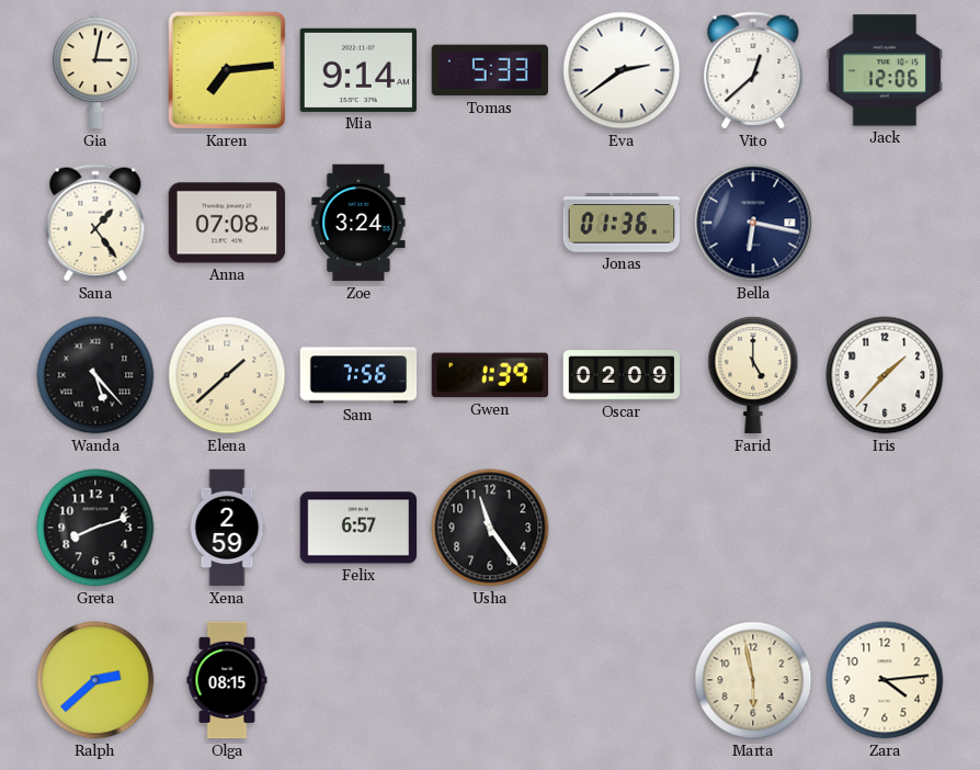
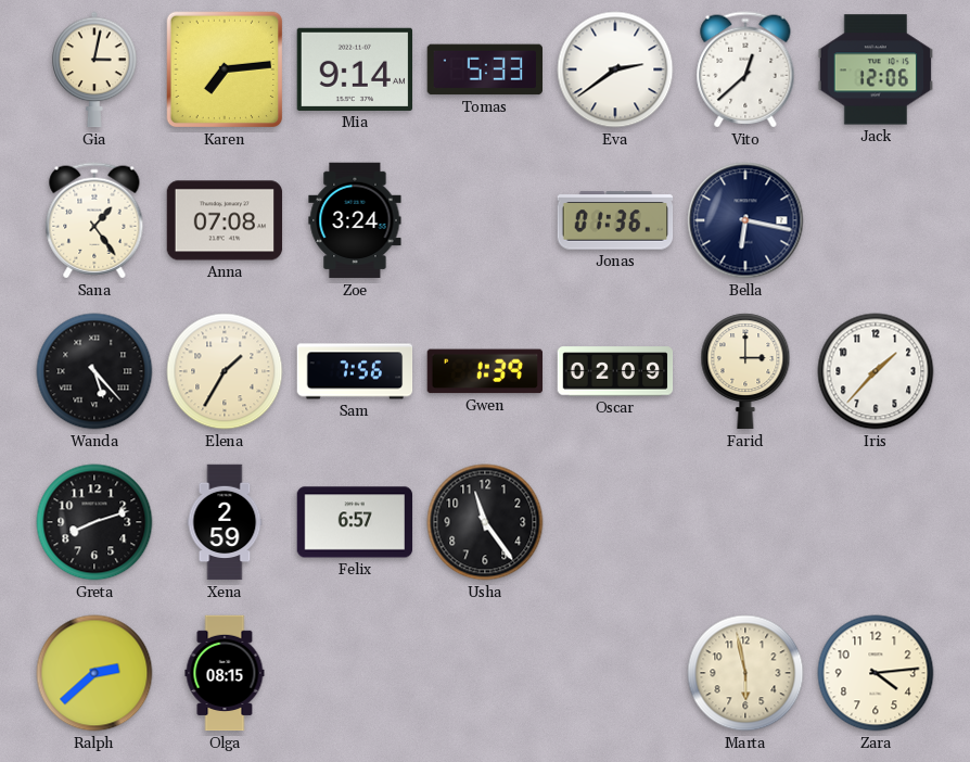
Elena: 1:38 -> 1:35
Farid: 5:00 -> 3:00
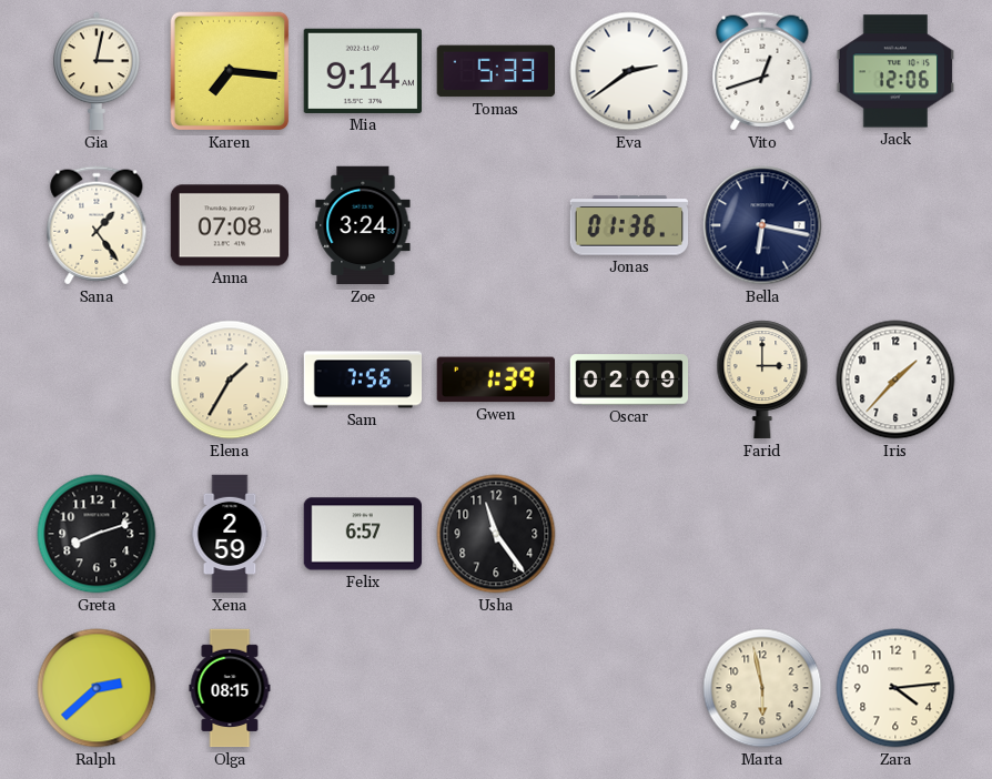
Karen: 7:14 -> 7:16
Vito: 12:38 -> 12:42
Wanda: 5:23 -> none
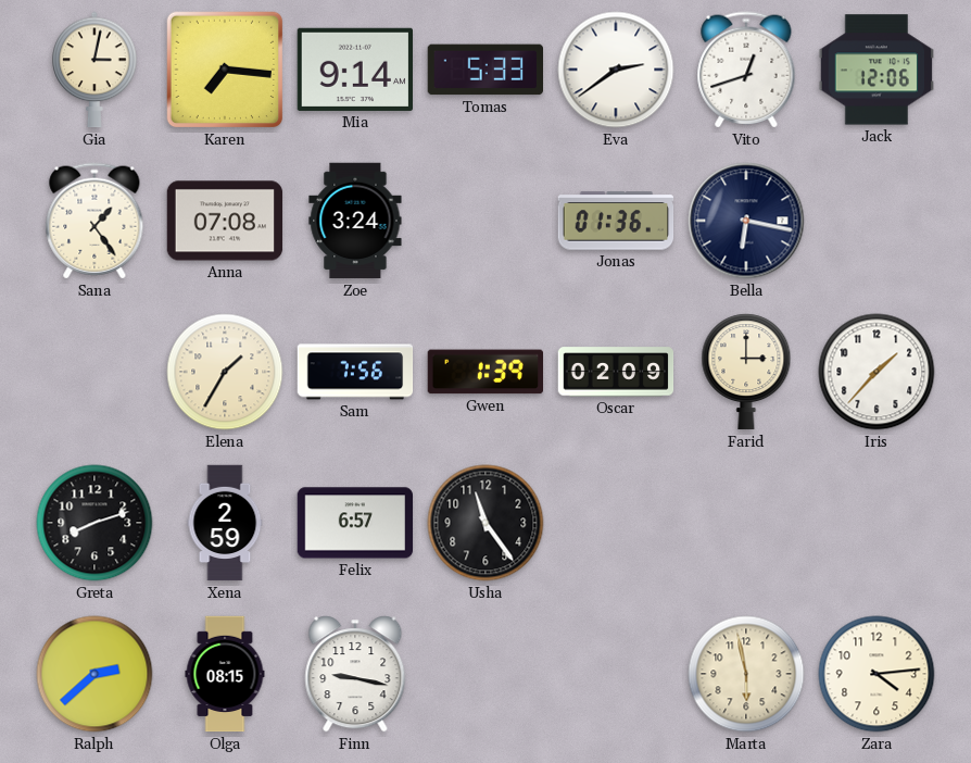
Finn: none -> 9:17
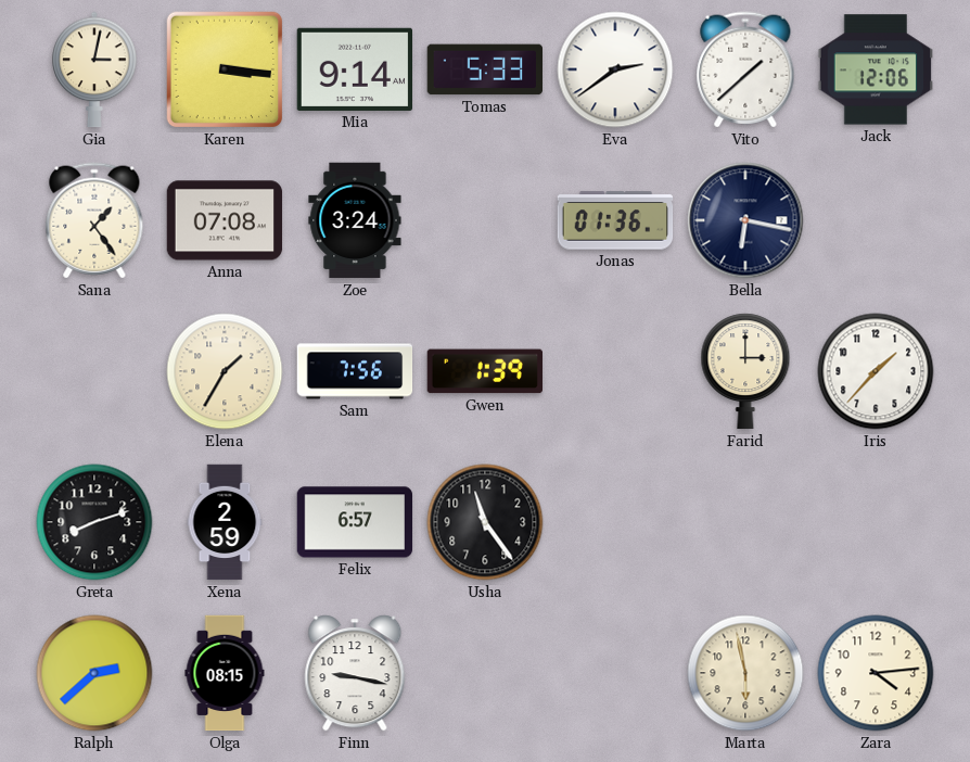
Karen: 7:16 -> 3:16
Vito: 12:42 -> 1:38
Oscar: 02:09 -> none
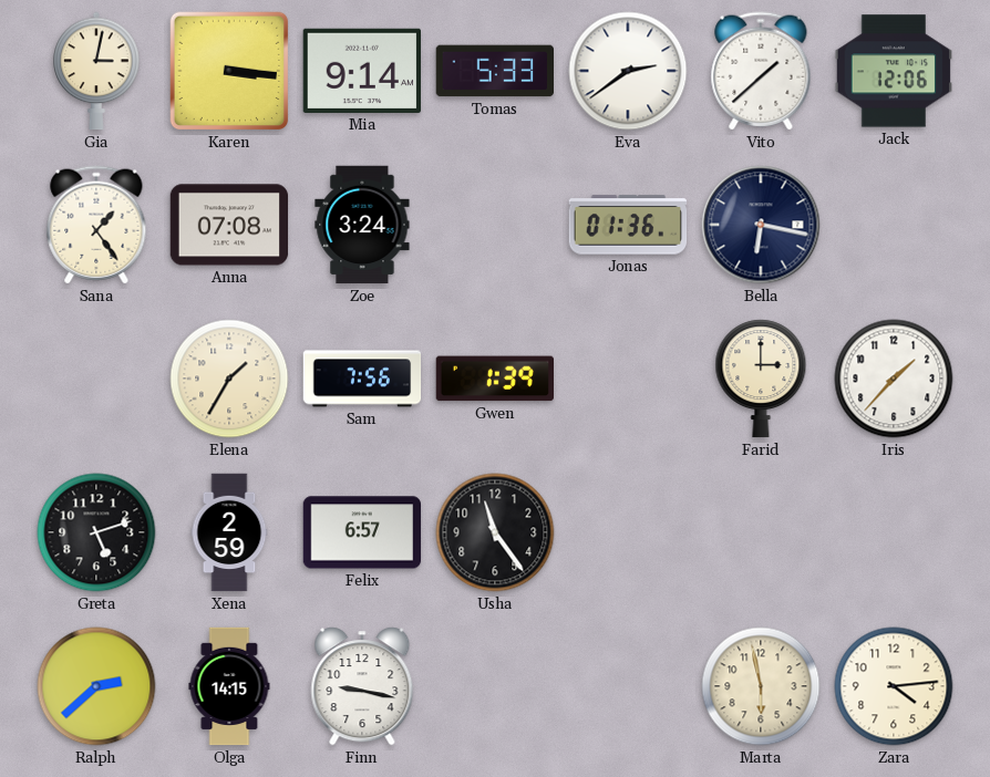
Greta: 8:12 -> 5:12
Olga: 08:15 -> 14:15
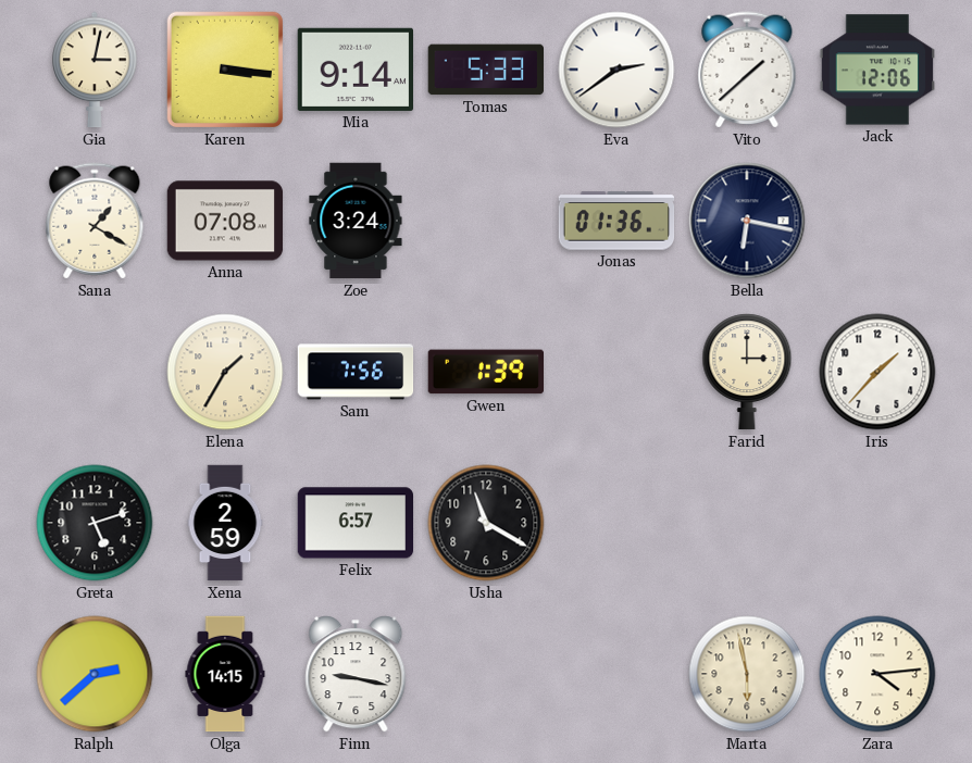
Sana: 1:24 -> 1:20
Usha: 11:24 -> 11:20
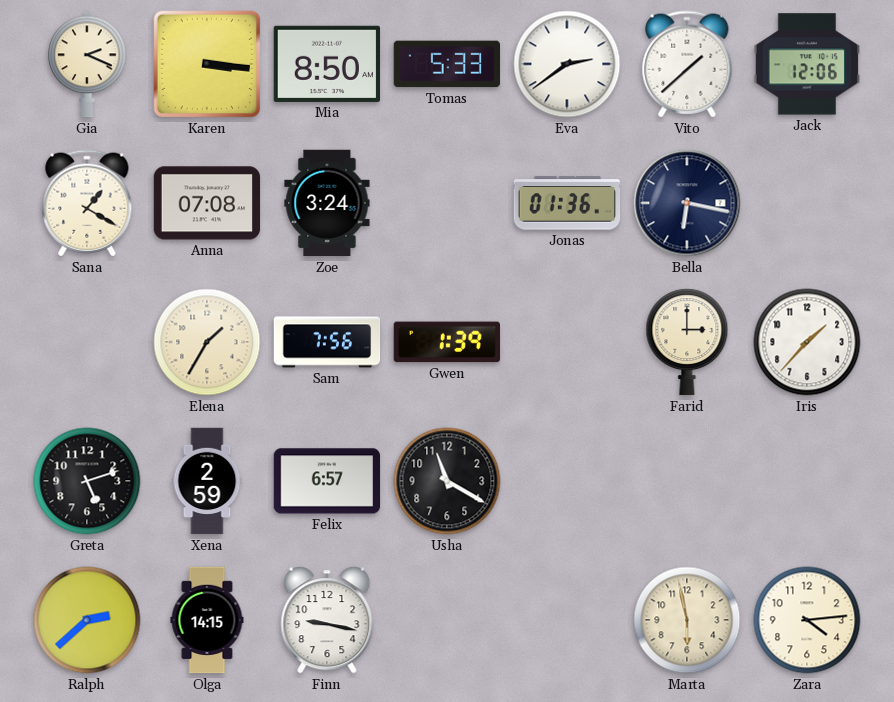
Gia: 3:02 -> 2:19
Mia: 9:14 -> 8:50
